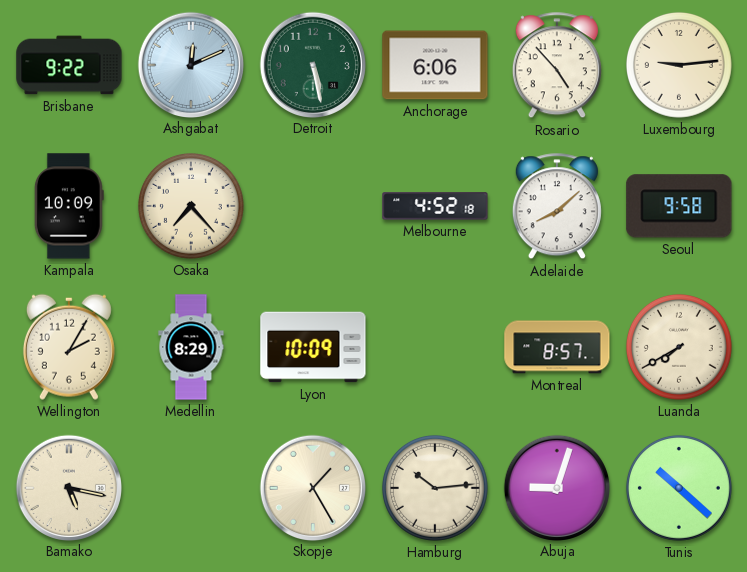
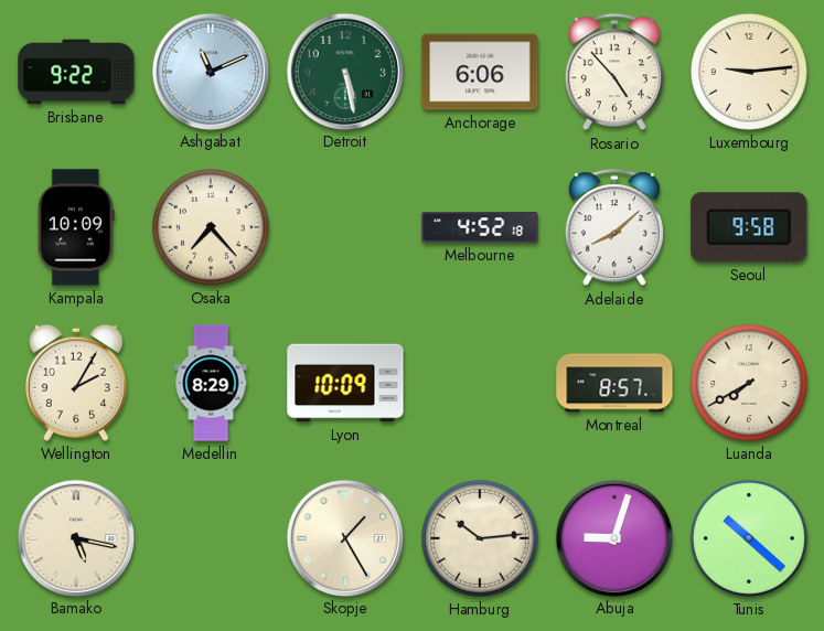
Ashgabat: 12:11 -> 11:11
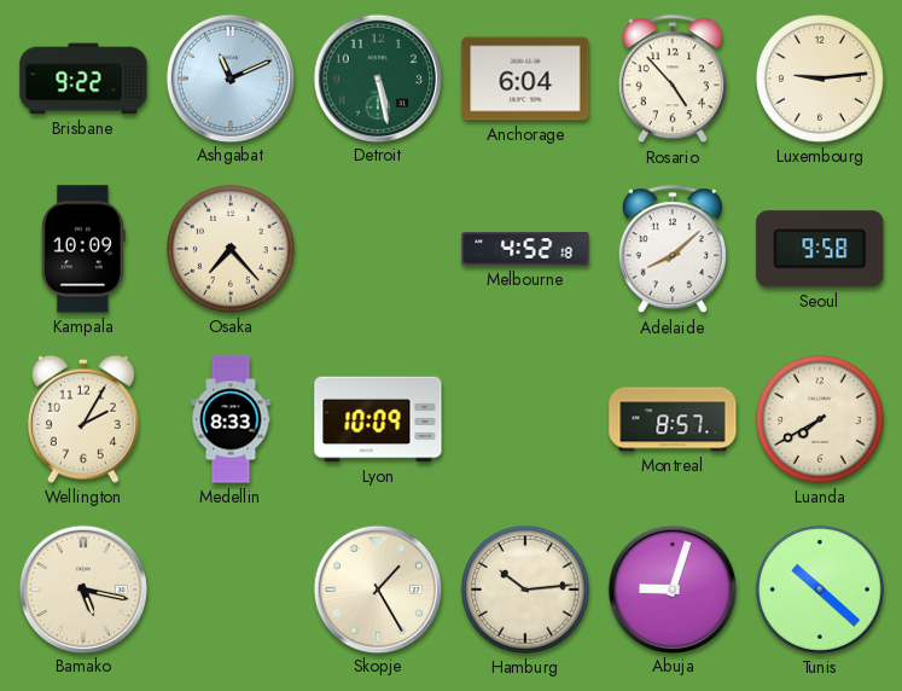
Anchorage: 6:06 -> 6:04
Medellin: 8:29 -> 8:33
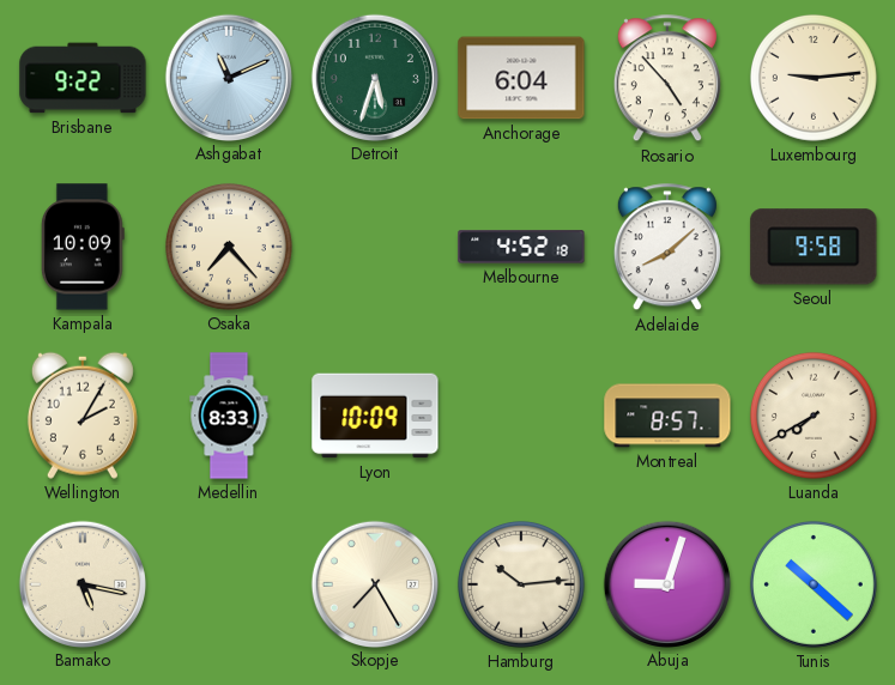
Detroit: 5:28 -> 5:33
Skopje: 1:25 -> 7:25
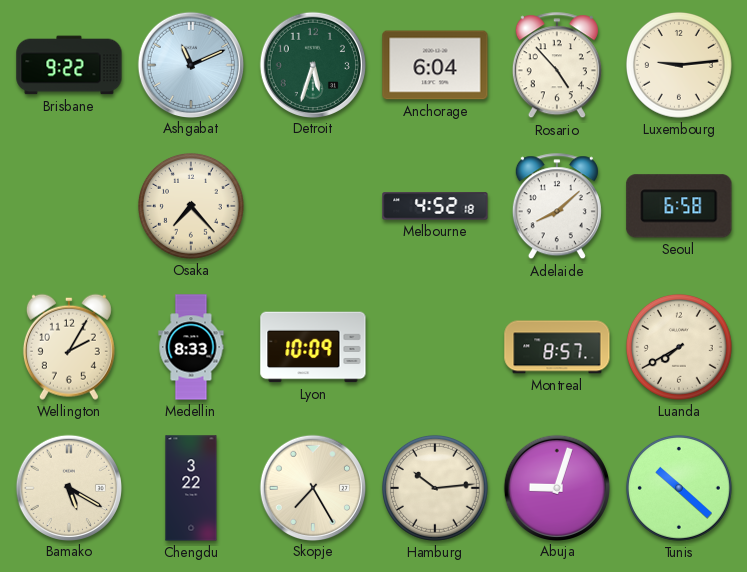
Kampala: 10:09 -> none
Seoul: 9:58 -> 6:58
Bamako: 5:17 -> 5:20
Chengdu: none -> 3:22
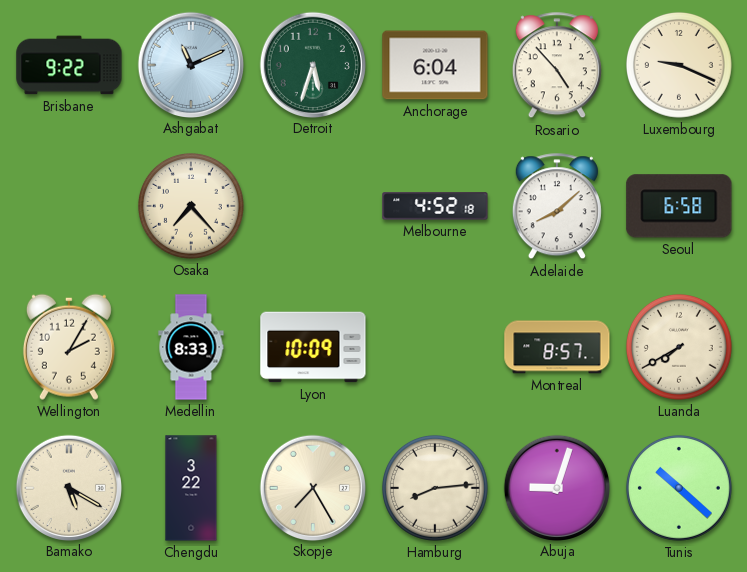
Luxembourg: 9:14 -> 9:19
Hamburg: 10:14 -> 8:14
